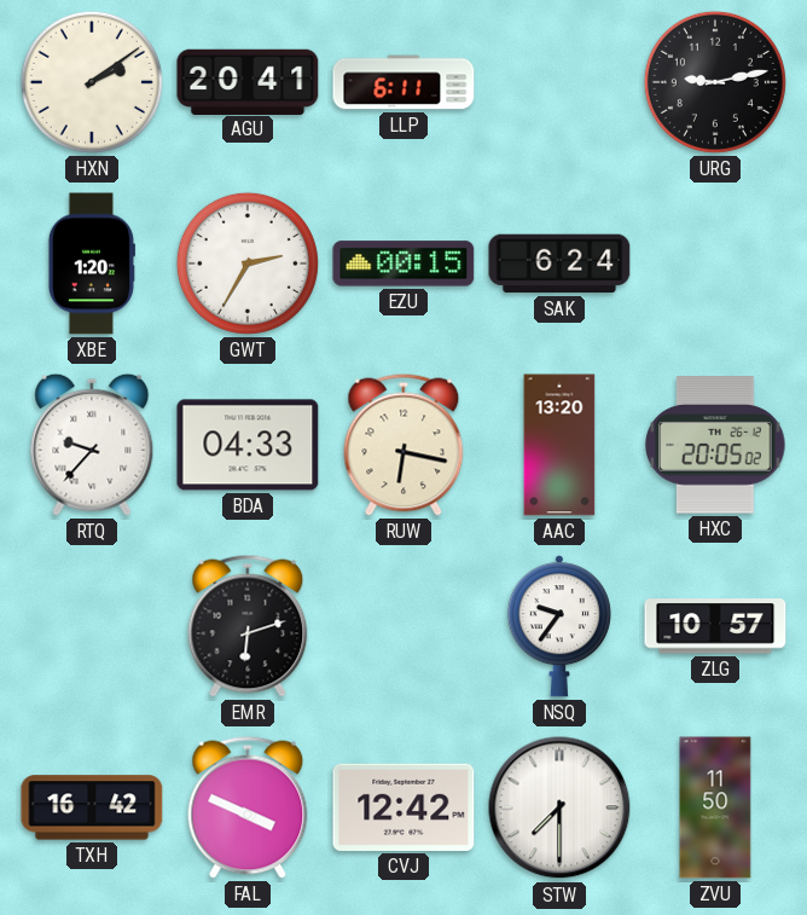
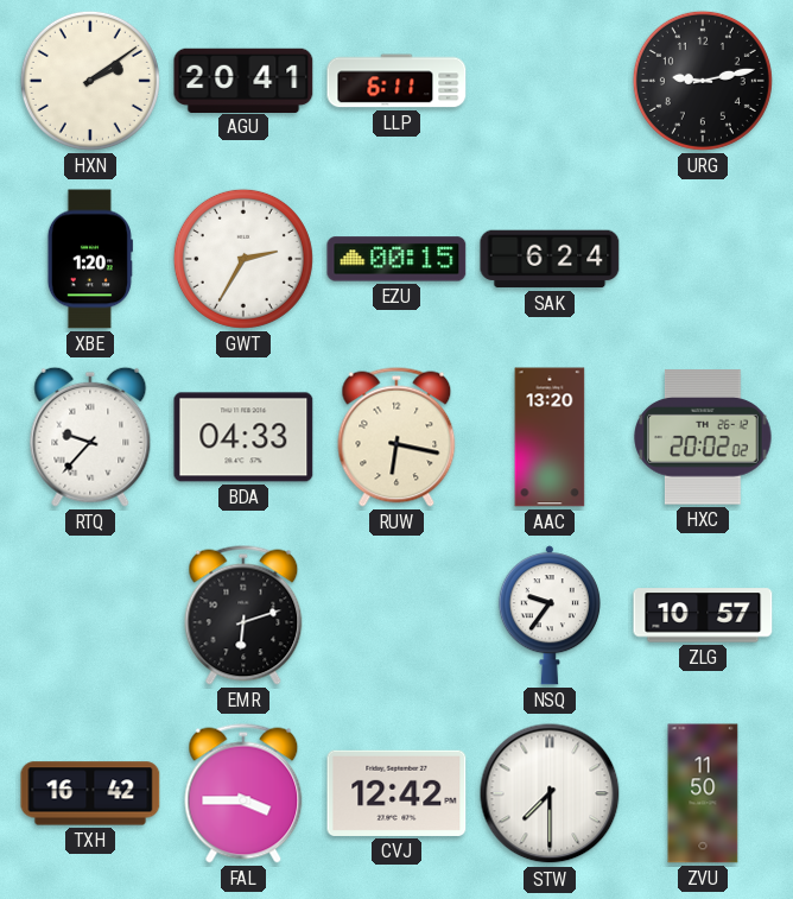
HXC: 20:05 -> 20:02
FAL: 3:49 -> 3:45
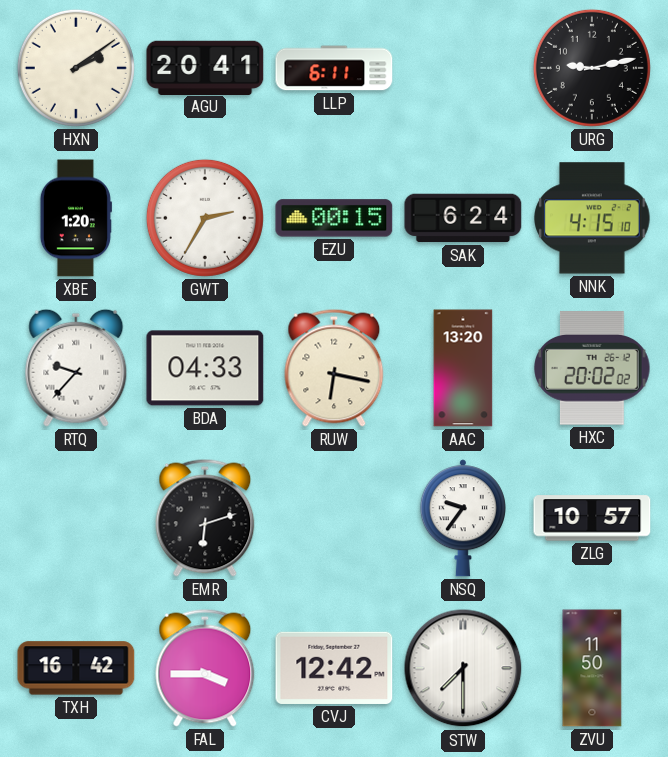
NNK: none -> 4:15
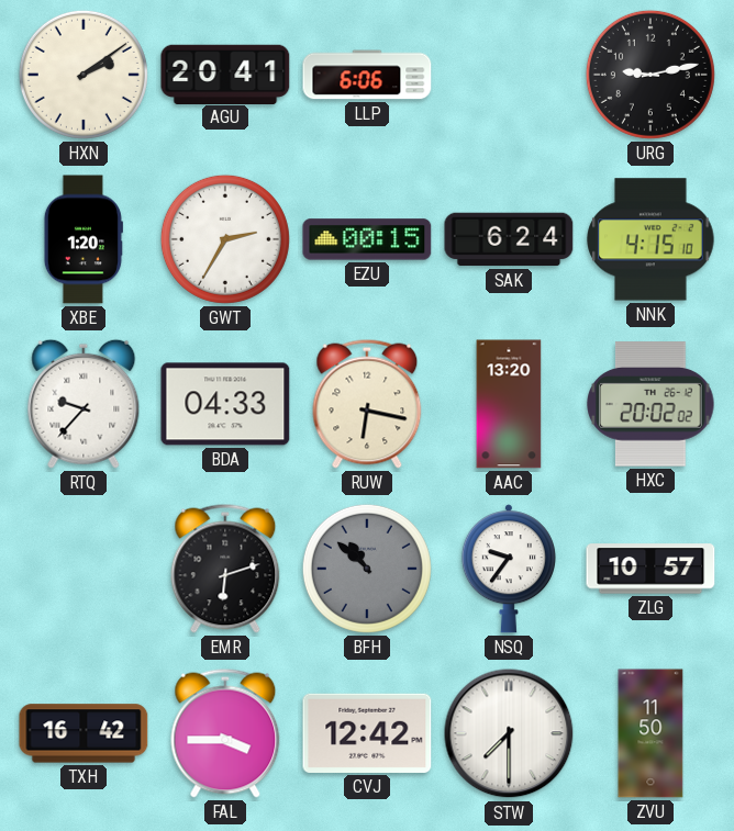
LLP: 6:11 -> 6:06
BFH: none -> 10:52
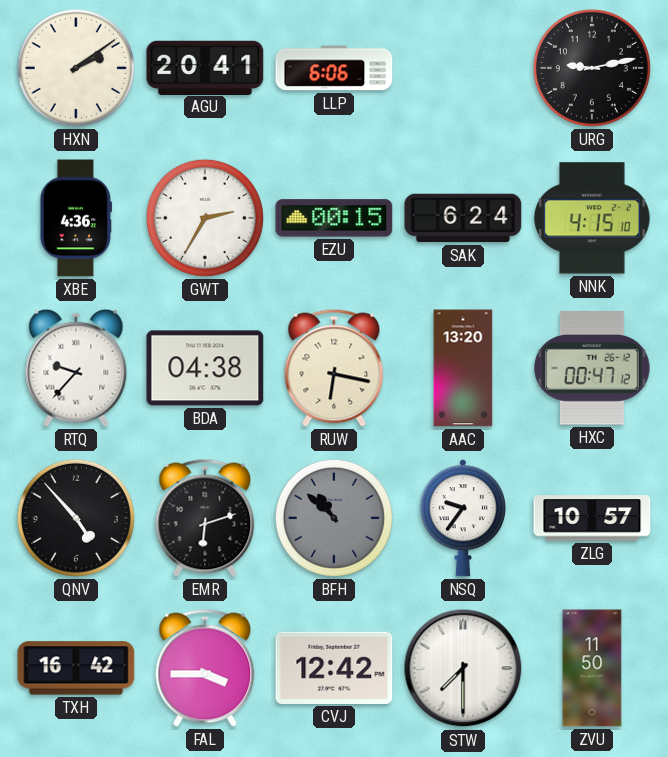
XBE: 1:20 -> 4:36
BDA: 04:33 -> 04:38
HXC: 20:02 -> 00:47
QNV: none -> 4:53
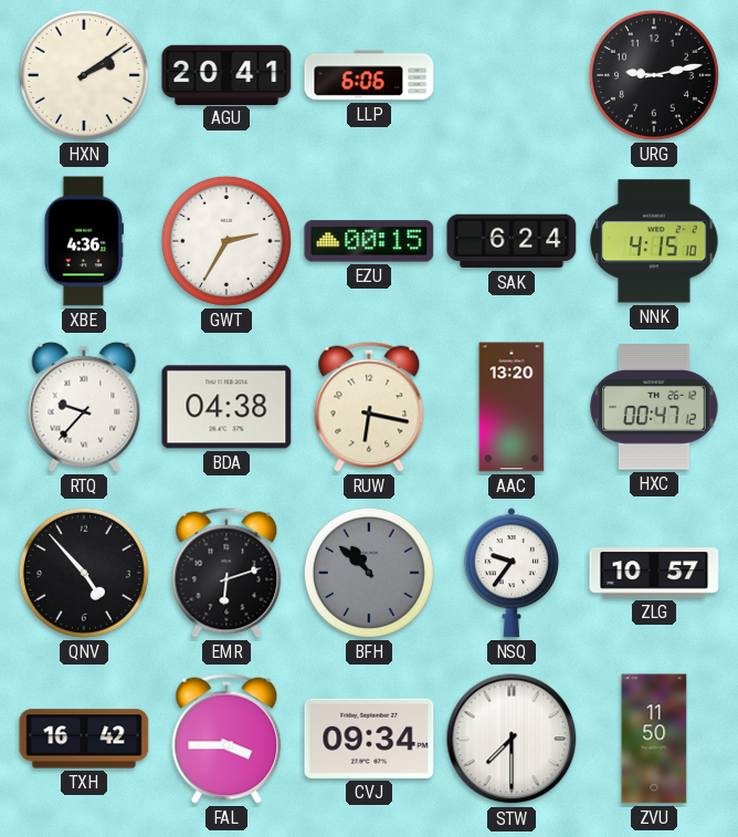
CVJ: 12:42 -> 09:34
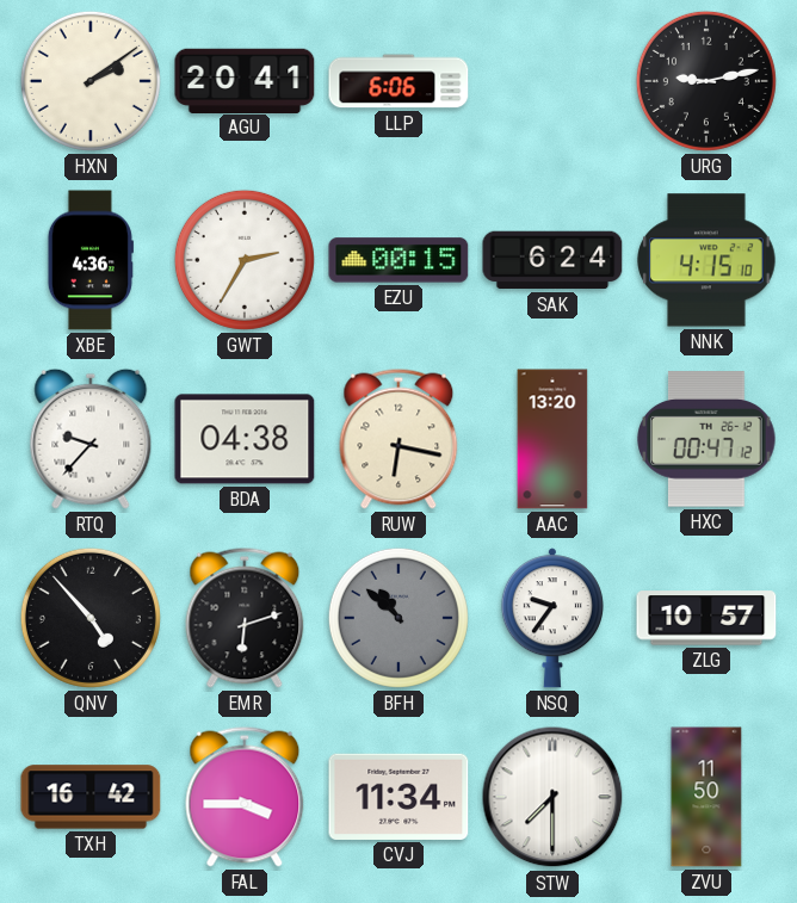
CVJ: 09:34 -> 11:34
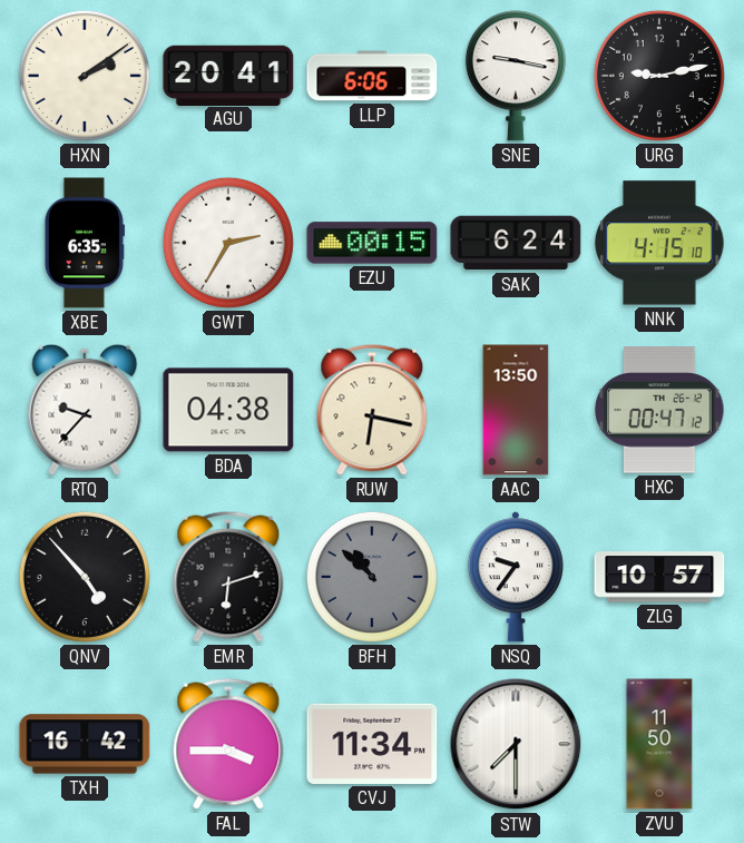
SNE: none -> 9:17
XBE: 4:36 -> 6:35
AAC: 13:20 -> 13:50
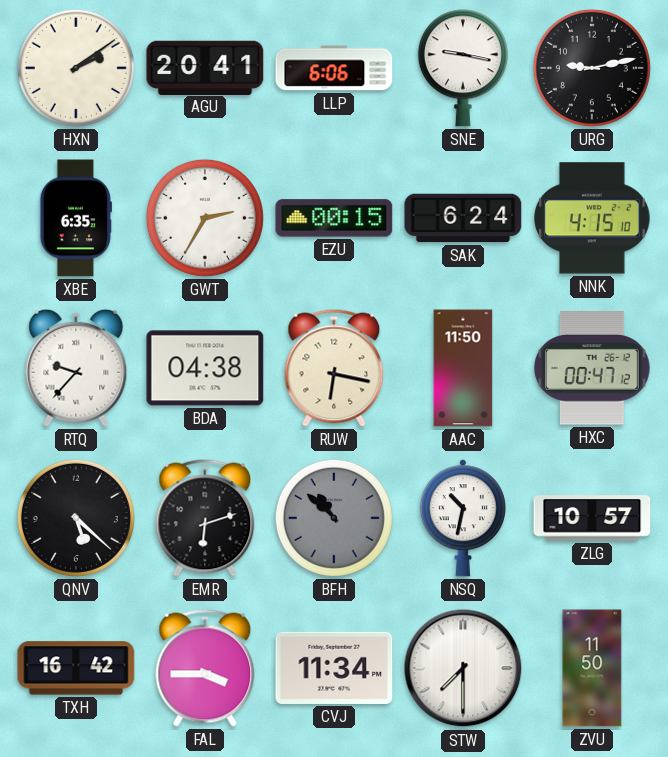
AAC: 13:50 -> 11:50
QNV: 4:53 -> 5:22
NSQ: 9:36 -> 10:32
